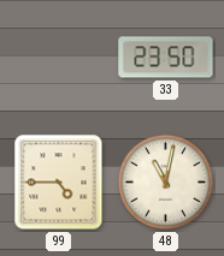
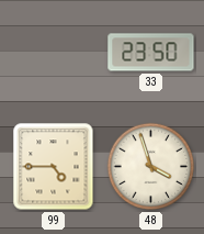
48: 11:02 -> 3:57
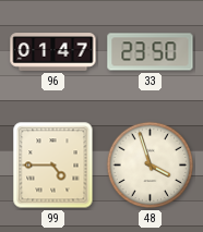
96: none -> 01:47
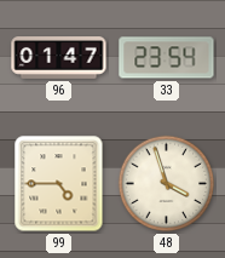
33: 23:50 -> 23:54
